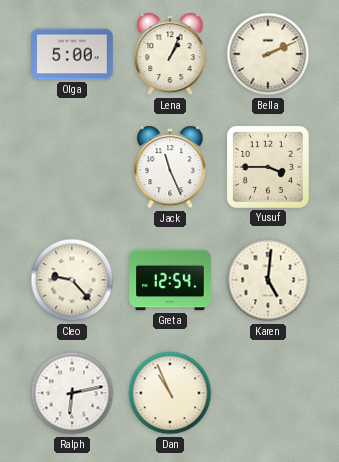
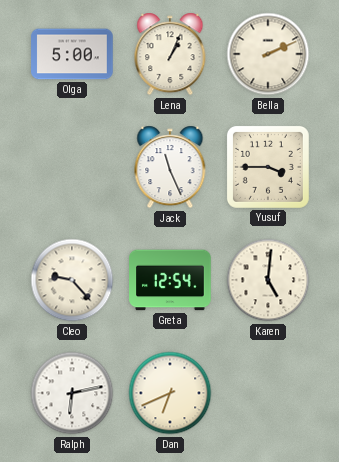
Dan: 10:56 -> 6:41
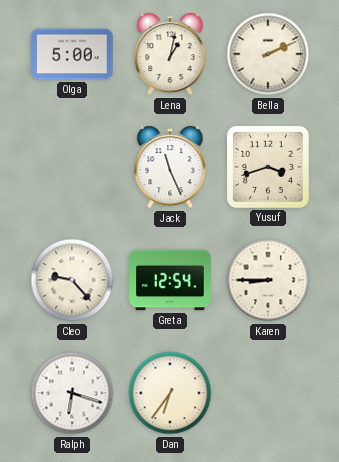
Lena: 1:04 -> 1:02
Yusuf: 3:45 -> 3:42
Karen: 5:01 -> 8:45
Ralph: 6:13 -> 6:18
Dan: 6:41 -> 6:36
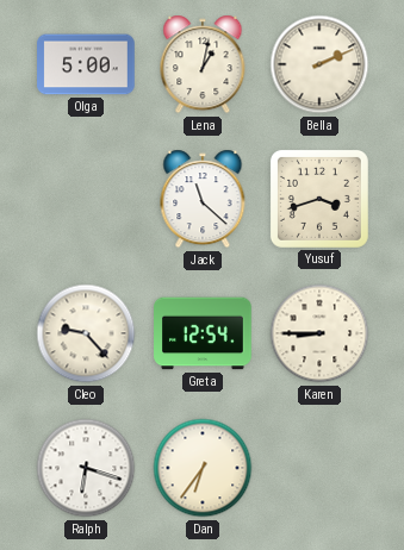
Jack: 11:26 -> 11:22
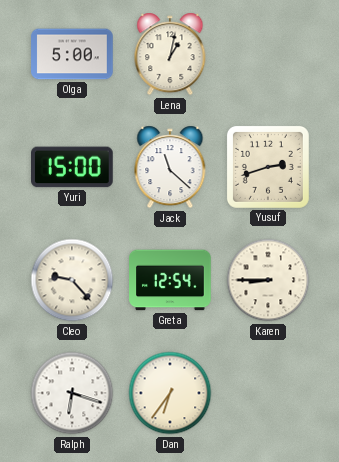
Bella: 2:11 -> none
Yuri: none -> 15:00
Yusuf: 3:42 -> 2:42
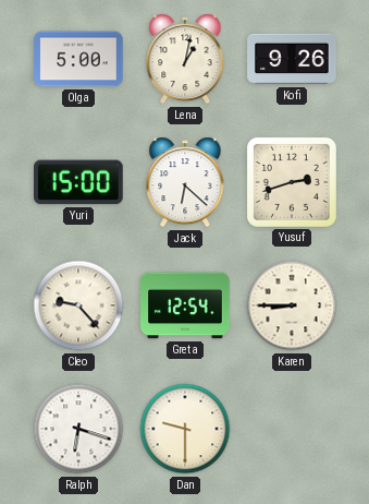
Kofi: none -> 9:26
Jack: 11:22 -> 6:22
Dan: 6:36 -> 9:30
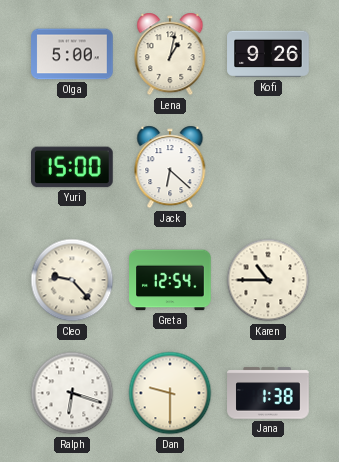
Yusuf: 2:42 -> none
Karen: 8:45 -> 10:45
Jana: none -> 1:38
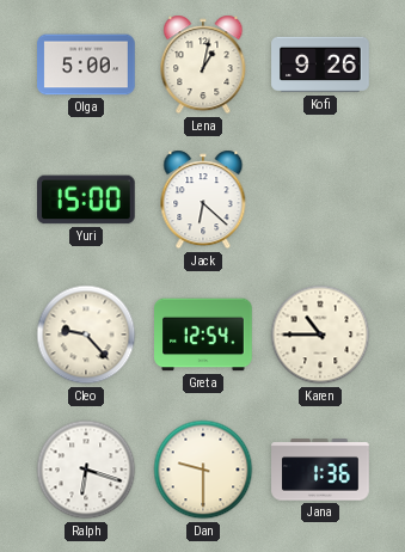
Jana: 1:38 -> 1:36
